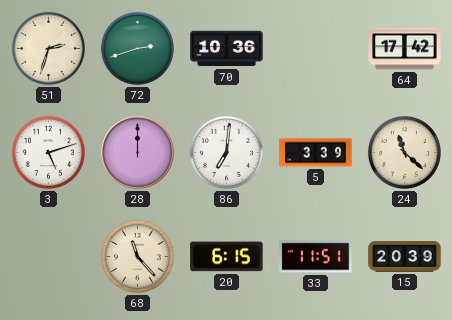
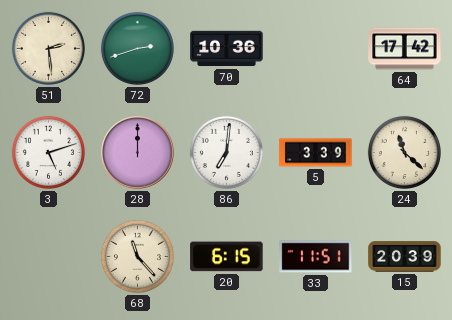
51: 2:33 -> 2:29
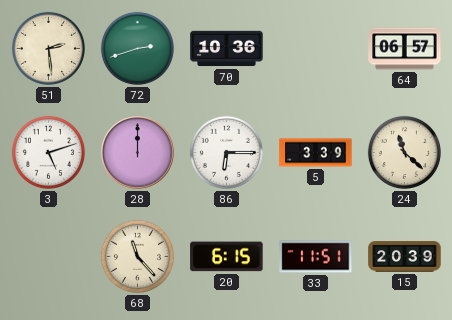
64: 17:42 -> 06:57
86: 7:01 -> 6:15
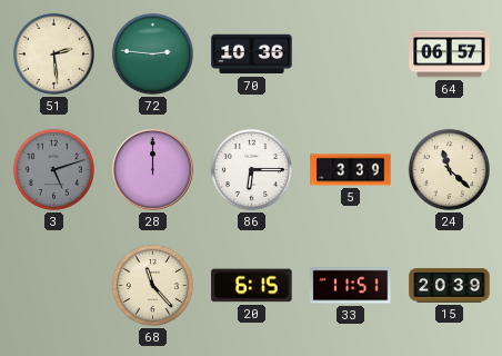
72: 2:42 -> 2:46
3 dial: white -> grey
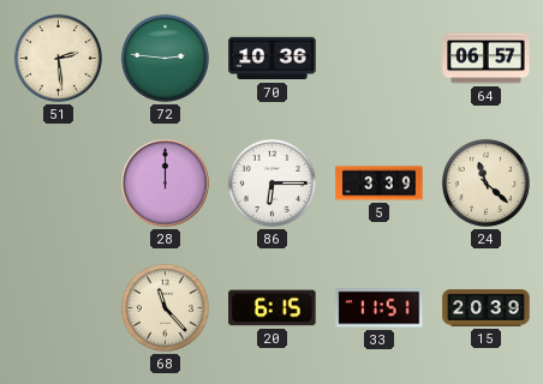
3: 5:12 -> none
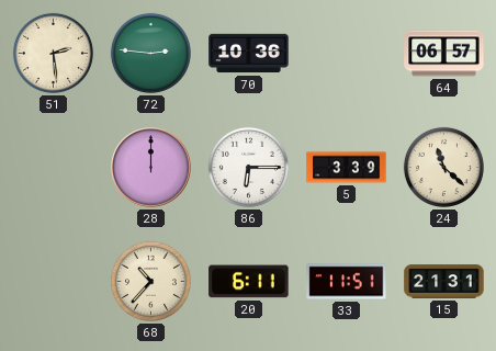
68: 11:23 -> 10:37
20: 6:15 -> 6:11
15: 20:39 -> 21:31
